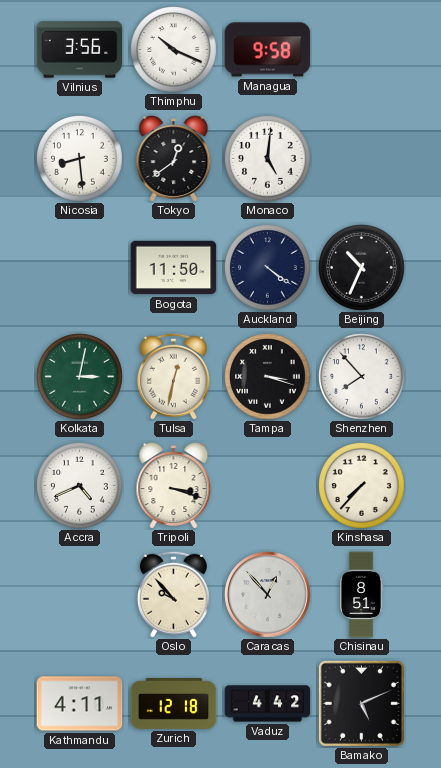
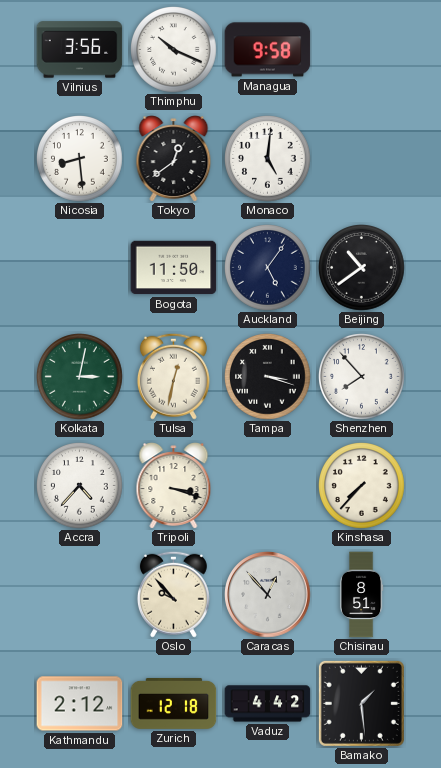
Auckland: 4:21 -> 5:06
Beijing: 10:34 -> 10:39
Accra: 4:41 -> 4:37
Kathmandu: 4:11 -> 2:12
Bamako: 5:11 -> 1:29
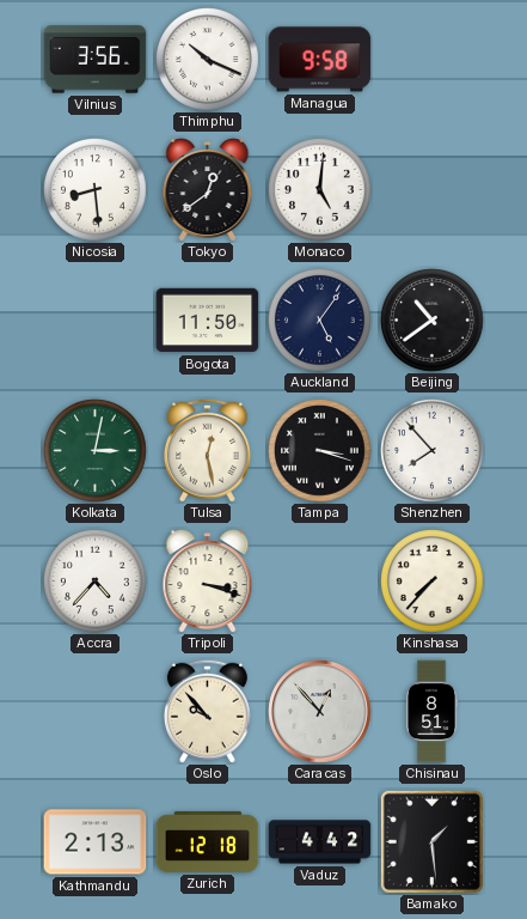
Tulsa: 12:32 -> 12:28
Kathmandu: 2:12 -> 2:13
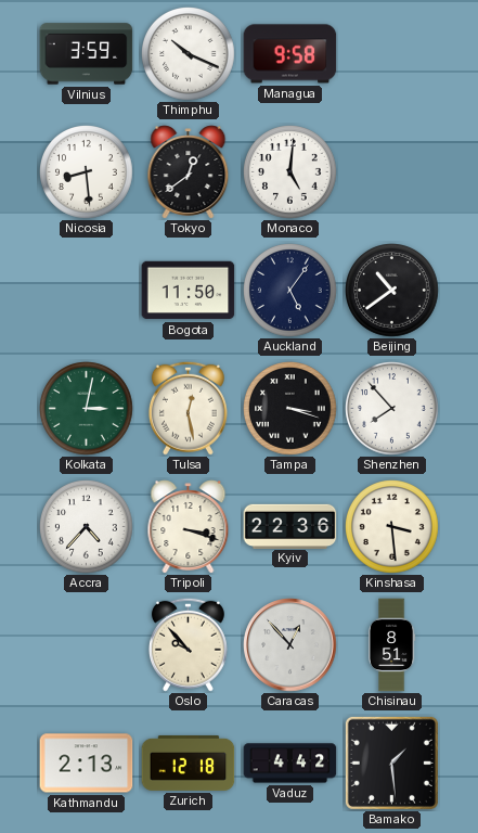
Vilnius: 3:56 -> 3:59
Kyiv: none -> 22:36
Kinshasa: 7:37 -> 3:29
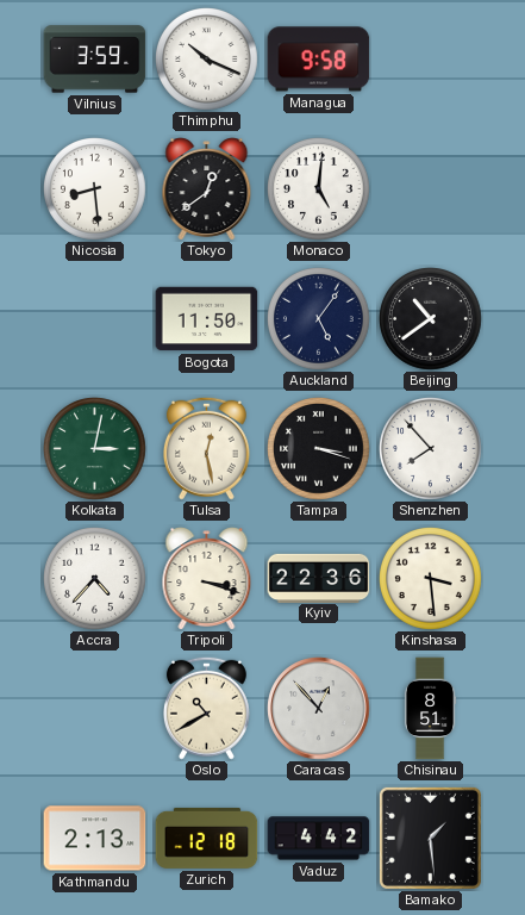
Oslo: 9:53 -> 10:40
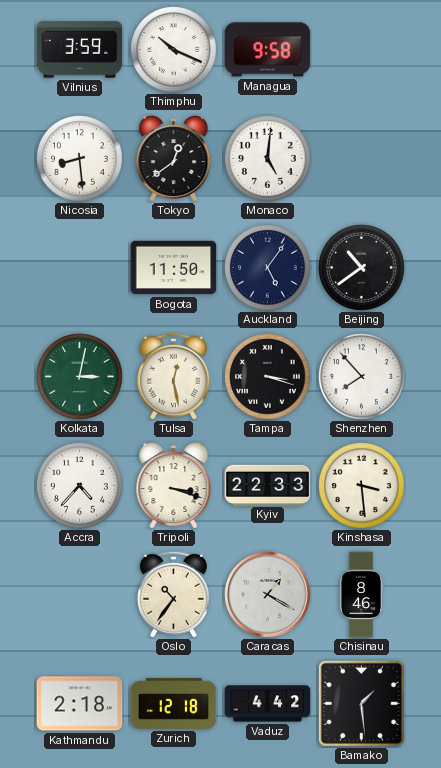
Kyiv: 22:36 -> 22:33
Oslo: 10:40 -> 10:36
Caracas: 12:53 -> 1:20
Chisinau: 8:51 -> 8:46
Kathmandu: 2:13 -> 2:18
